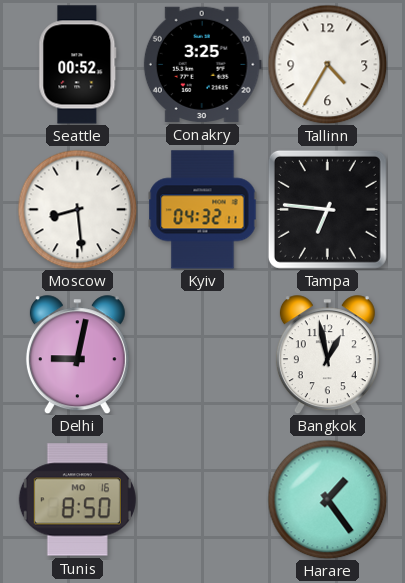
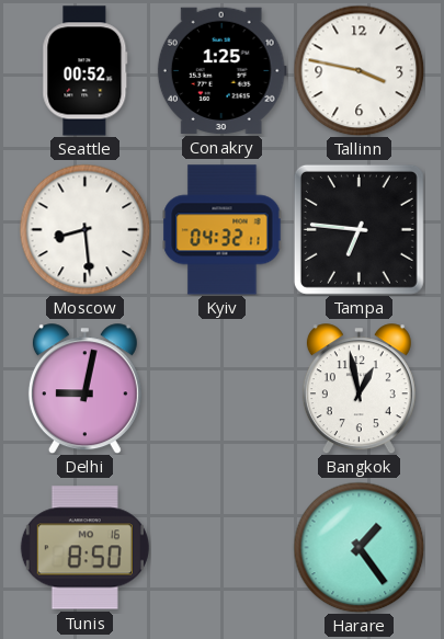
Conakry: 3:25 -> 1:25
Tallinn: 4:35 -> 3:47
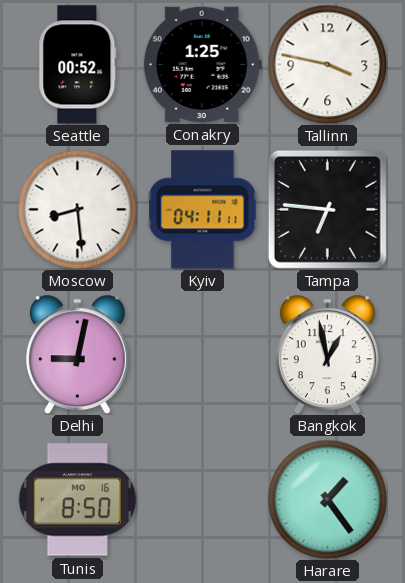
Kyiv: 04:32 -> 04:11
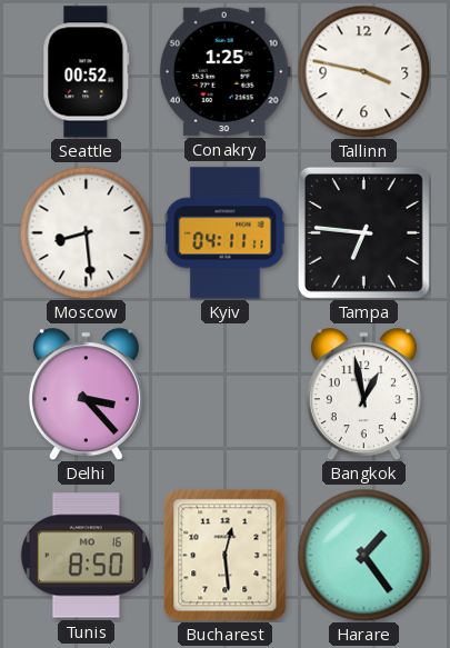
Delhi: 9:02 -> 3:23
Bucharest: none -> 12:29
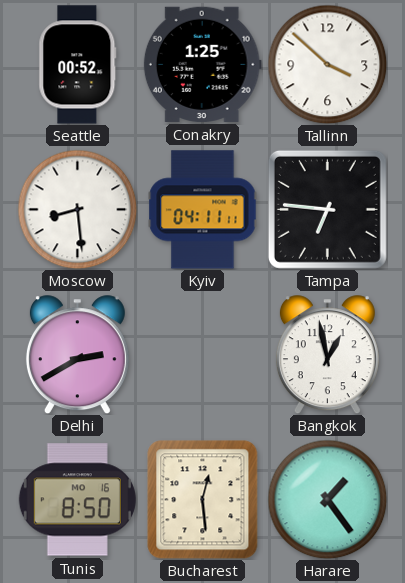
Tallinn: 3:47 -> 3:52
Delhi: 3:23 -> 2:40
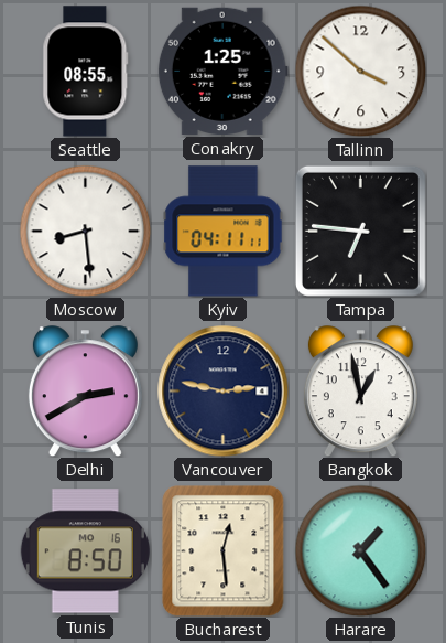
Seattle: 00:52 -> 08:55
Vancouver: none -> 2:47
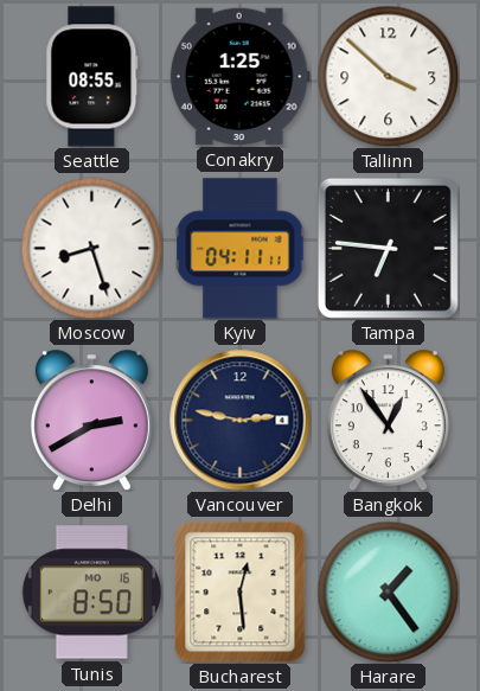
Moscow: 8:29 -> 8:27
Bangkok: 12:58 -> 12:54
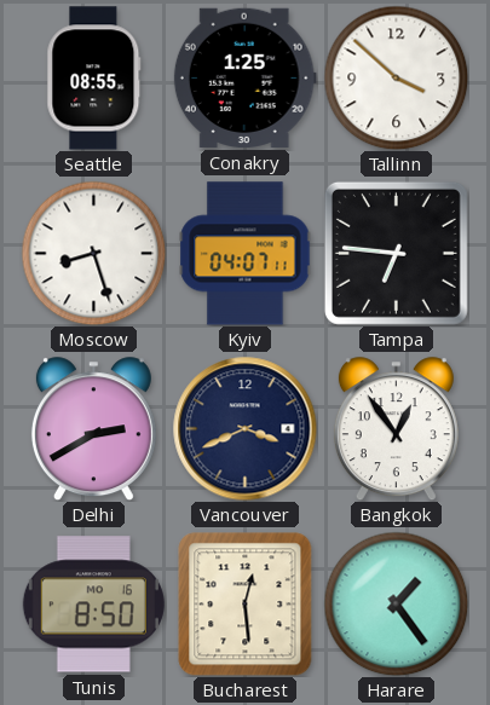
Kyiv: 04:11 -> 04:07
Vancouver: 2:47 -> 3:41
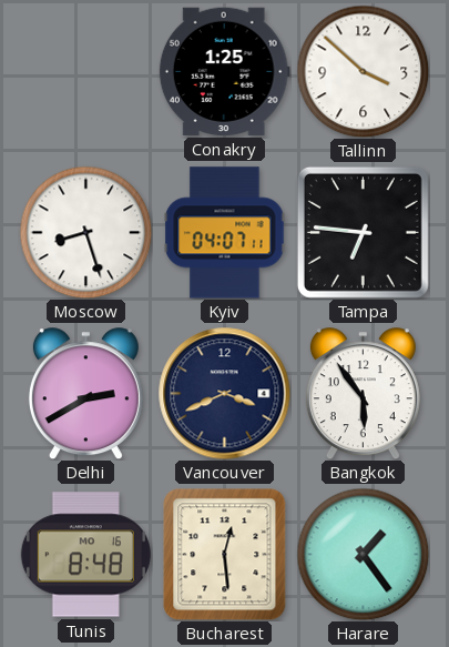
Seattle: 08:55 -> none
Bangkok: 12:54 -> 5:54
Tunis: 8:50 -> 8:48
